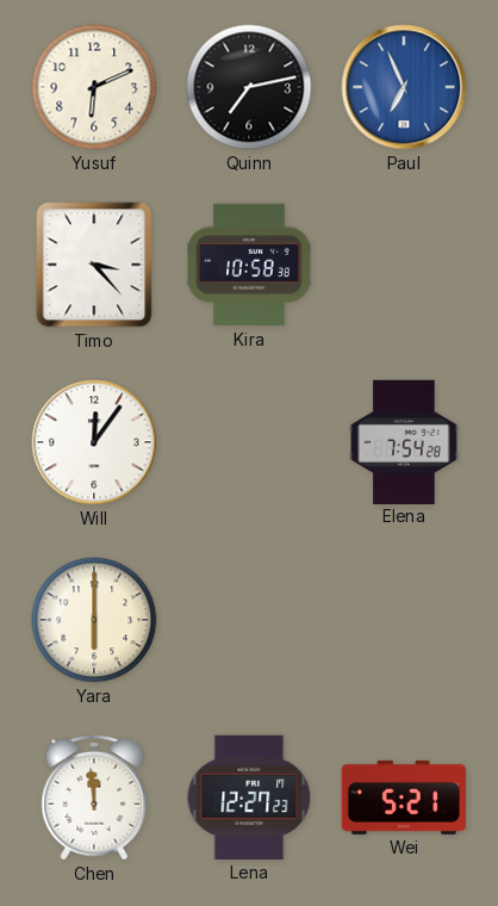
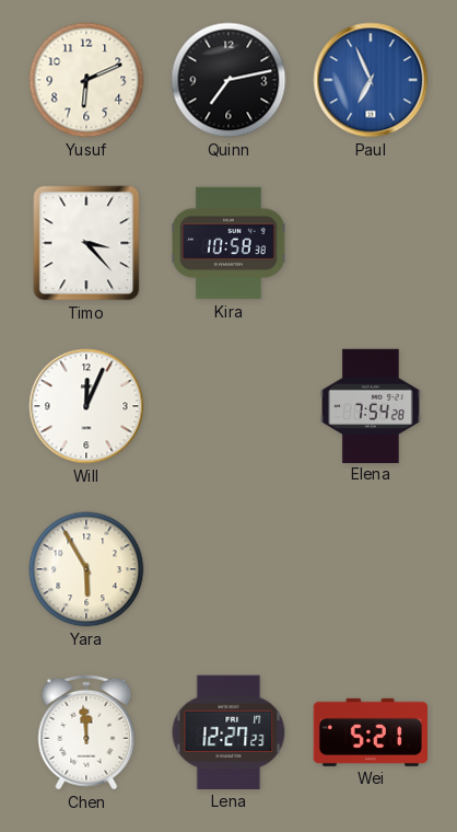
Will: 12:06 -> 12:04
Yara: 6:00 -> 5:55
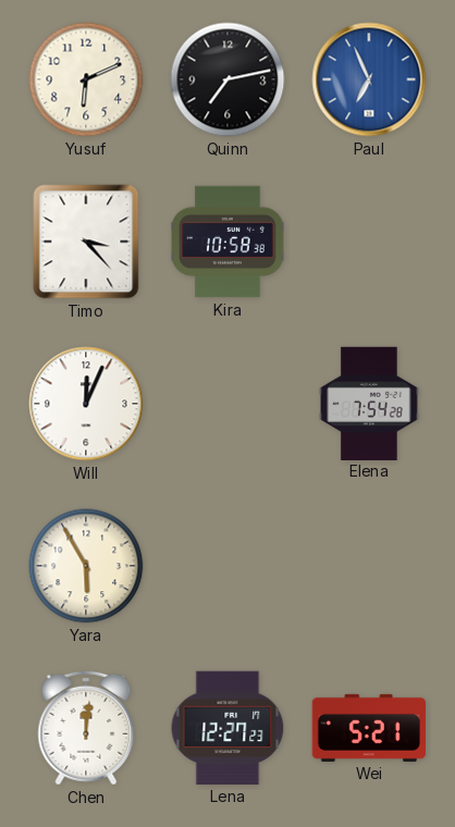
Chen: 11:59 -> 12:01
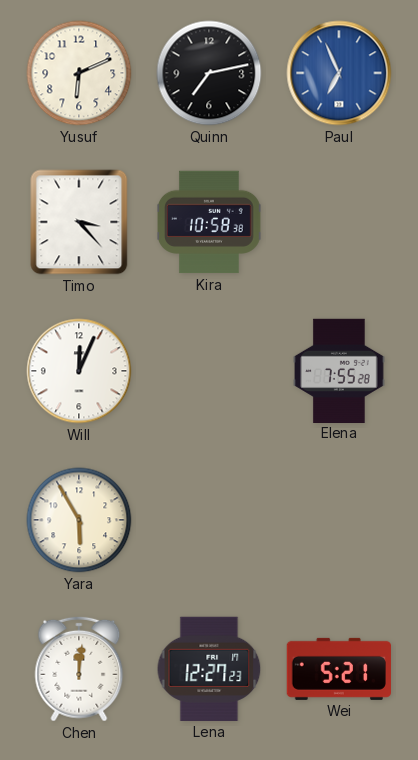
Elena: 7:54 -> 7:55
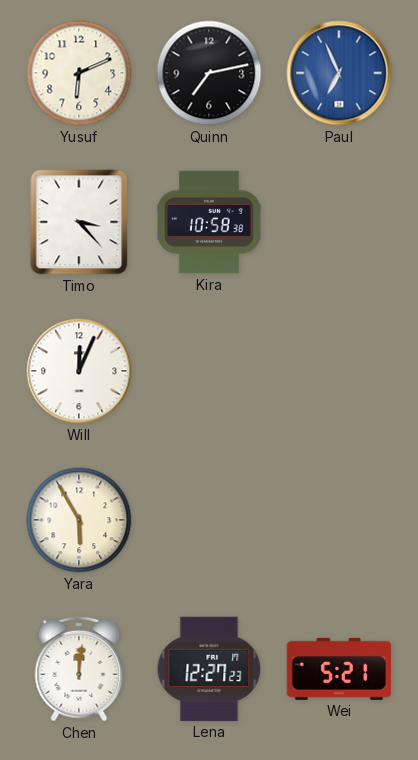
Elena: 7:55 -> none
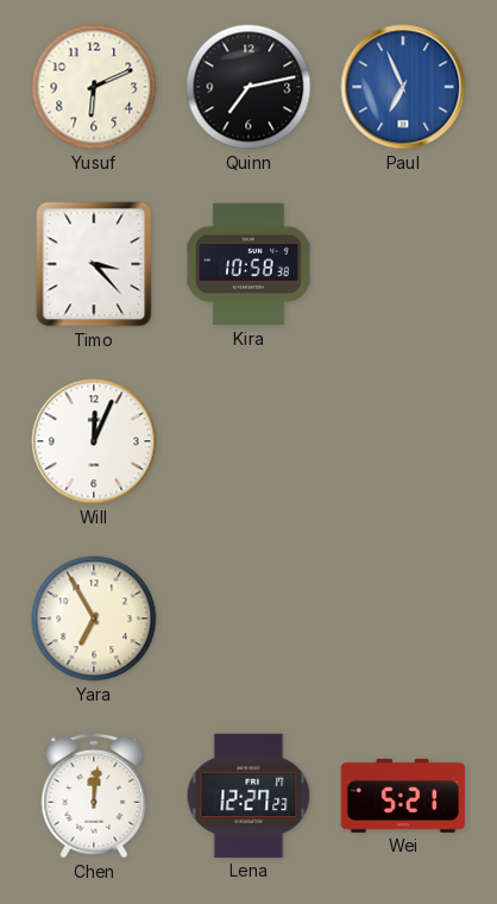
Yara: 5:55 -> 6:55
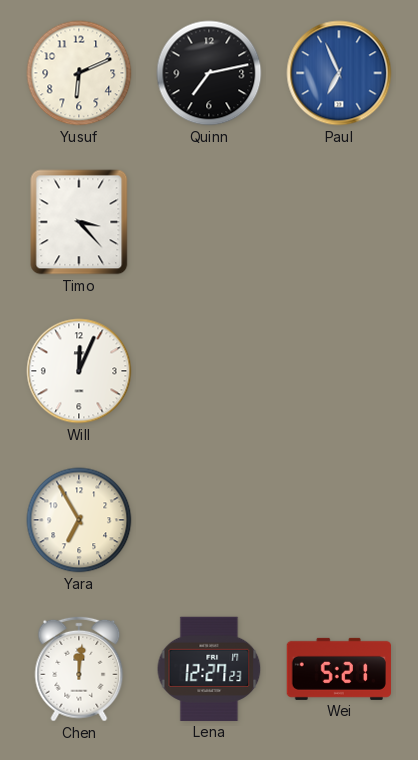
Kira: 10:58 -> none
